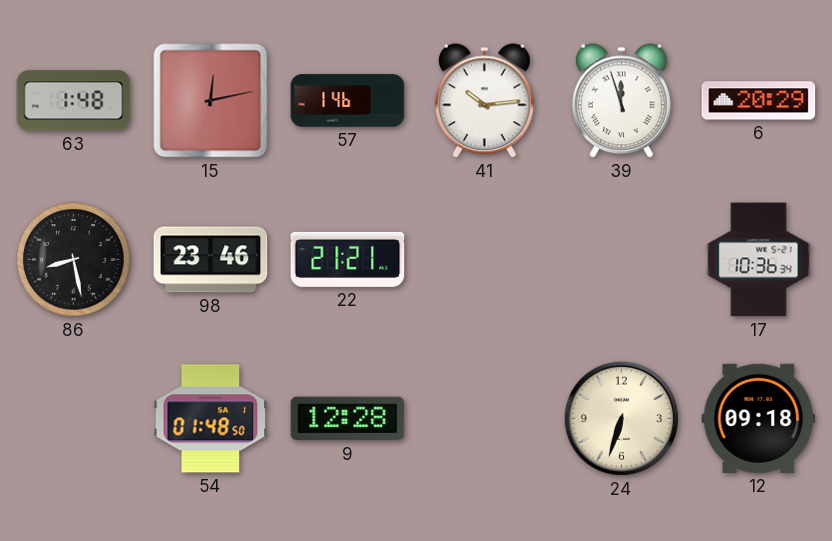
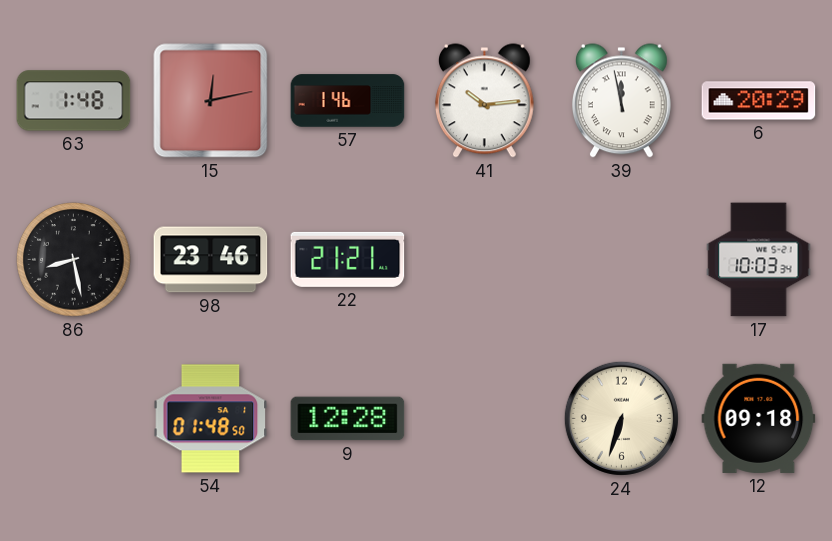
39: 11:57 -> 11:58
17: 10:36 -> 10:03
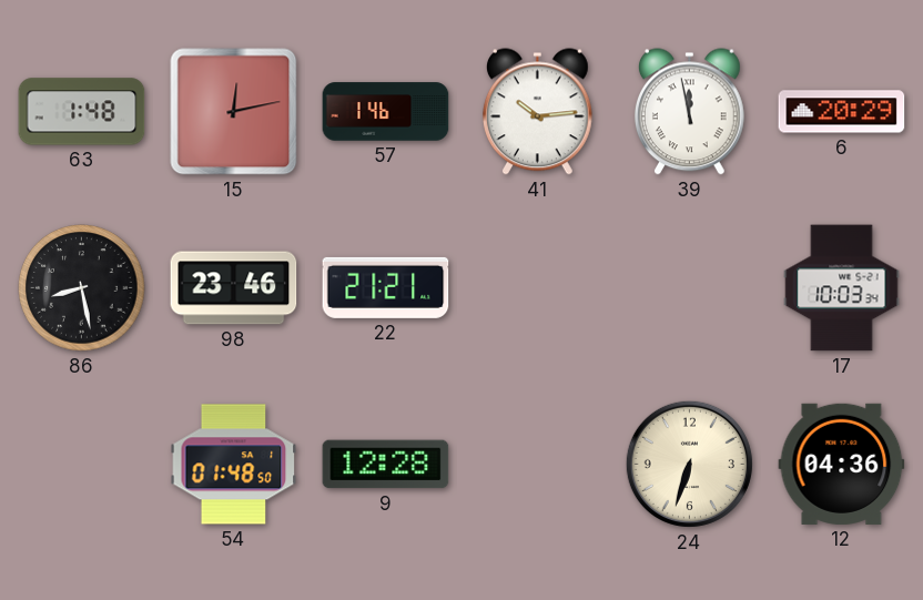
12: 09:18 -> 04:36
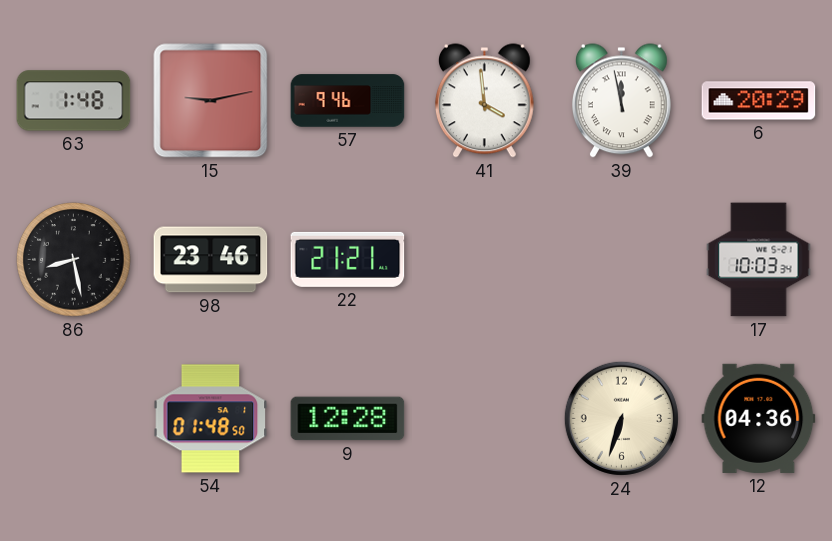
15: 12:13 -> 9:13
57: 1:46 -> 9:46
41: 10:14 -> 3:59
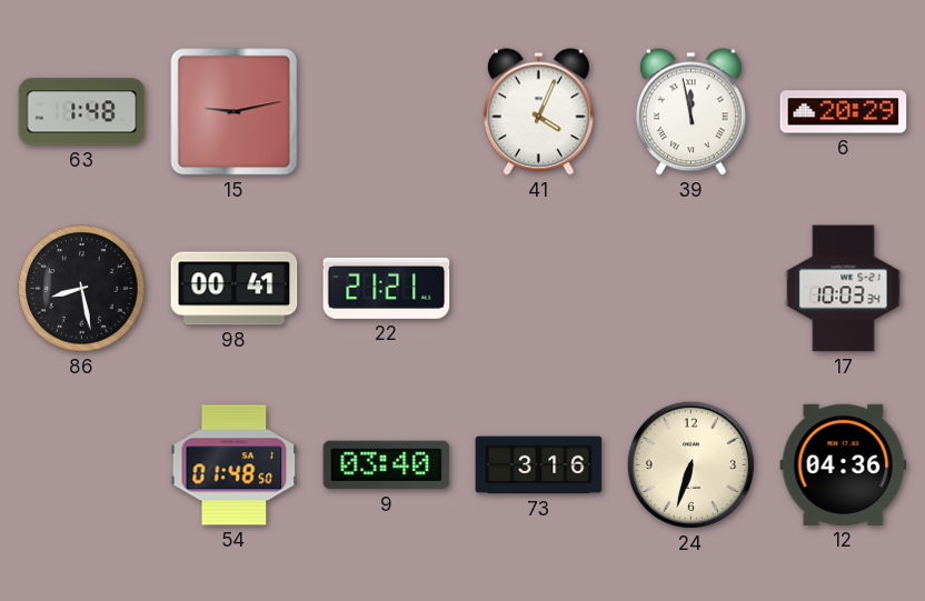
57: 9:46 -> none
41: 3:59 -> 4:04
98: 23:46 -> 00:41
9: 12:28 -> 03:40
73: none -> 3:16
